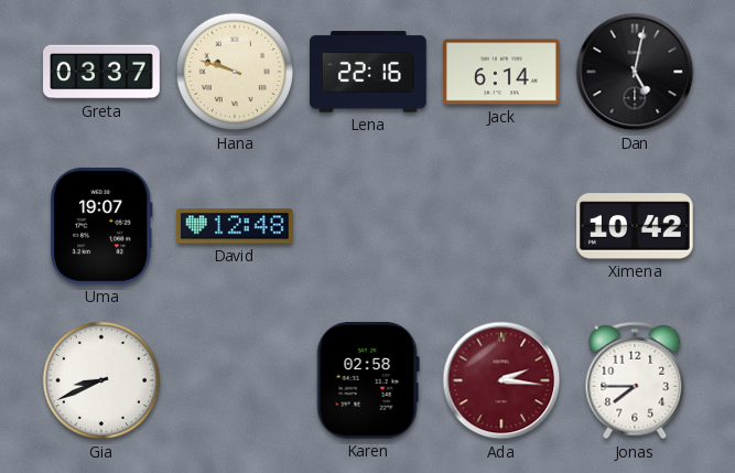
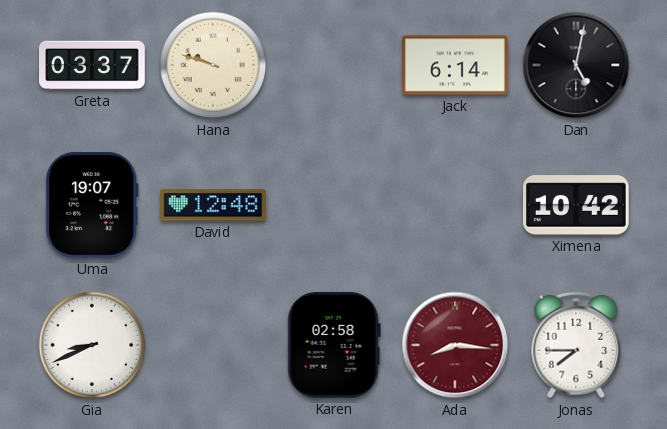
Lena: 22:16 -> none
Ada: 2:16 -> 8:16
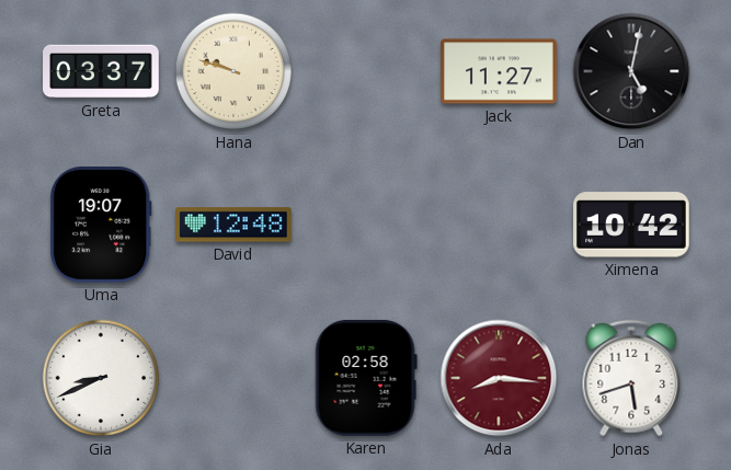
Jack: 6:14 -> 11:27
Jonas: 7:45 -> 5:42
